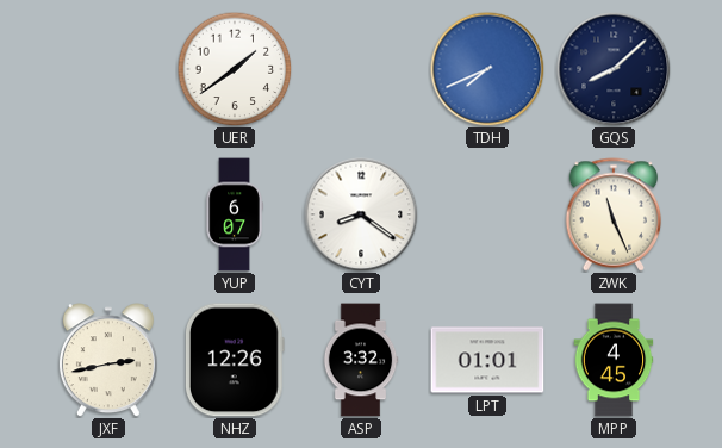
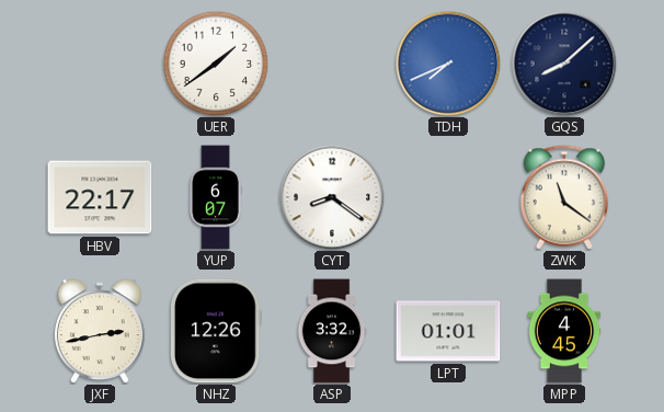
HBV: none -> 22:17
ZWK: 11:26 -> 11:21
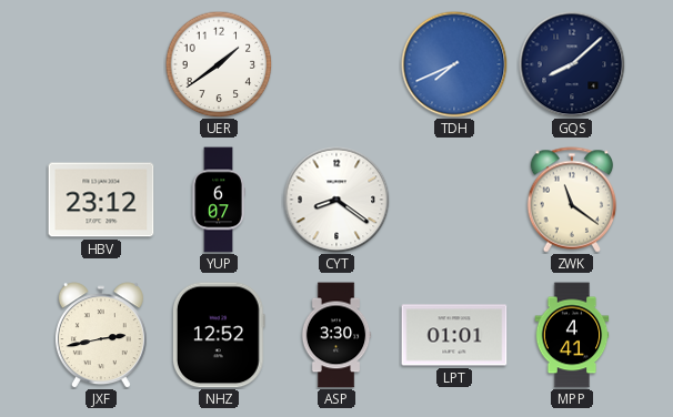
HBV: 22:17 -> 23:12
NHZ: 12:26 -> 12:52
ASP: 3:32 -> 3:30
MPP: 4:45 -> 4:41
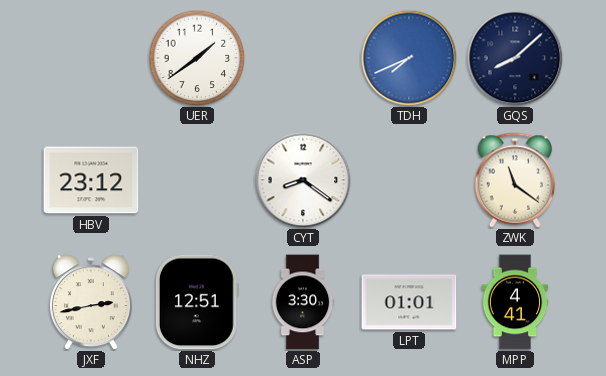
YUP: 6:07 -> none
NHZ: 12:52 -> 12:51
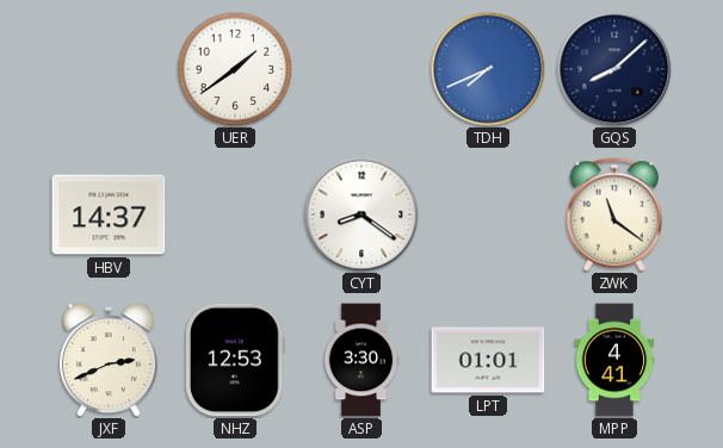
HBV: 23:12 -> 14:37
JXF: 2:43 -> 2:41
NHZ: 12:51 -> 12:53
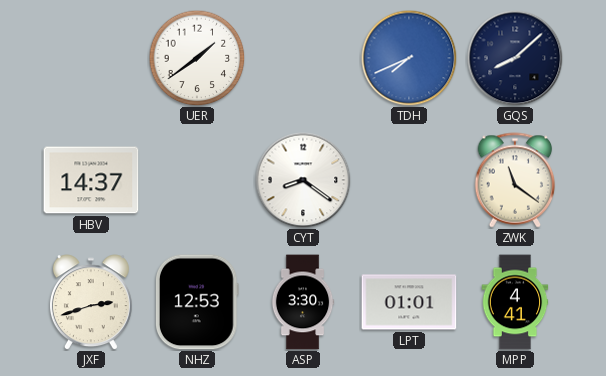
JXF: 2:41 -> 2:42
